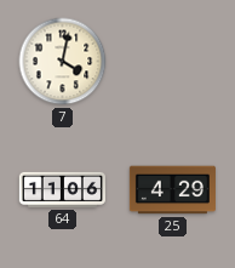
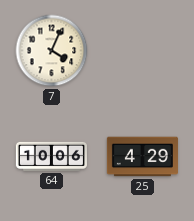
7: 4:02 -> 4:04
64: 11:06 -> 10:06
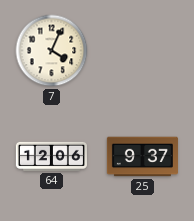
64: 10:06 -> 12:06
25: 4:29 -> 9:37
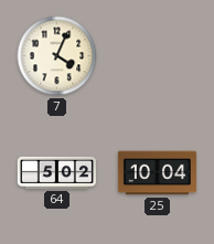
64: 12:06 -> 5:02
25: 9:37 -> 10:04
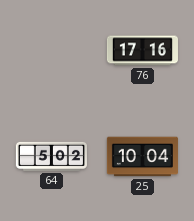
7: 4:04 -> none
76: none -> 17:16
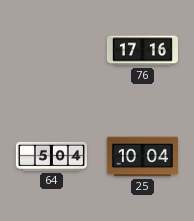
64: 5:02 -> 5:04
